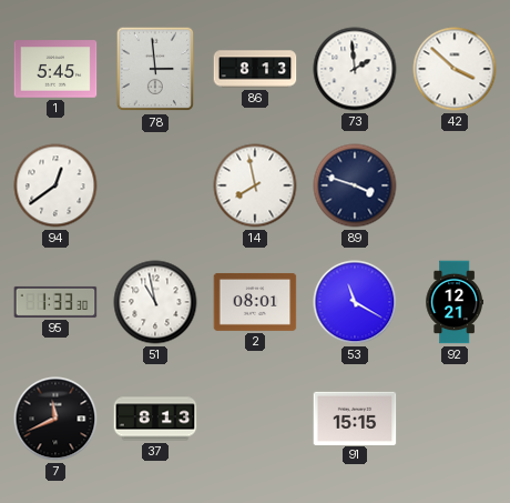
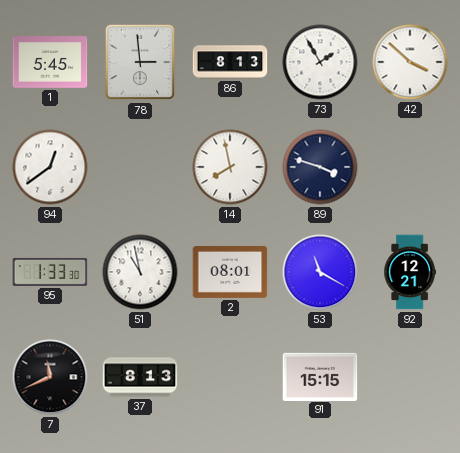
73: 1:59 -> 1:55
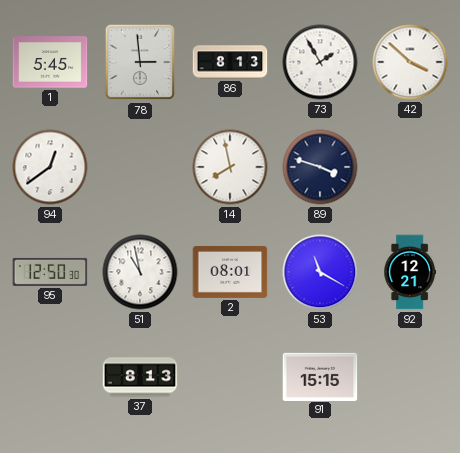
95: 1:33 -> 12:50
7: 11:41 -> none
